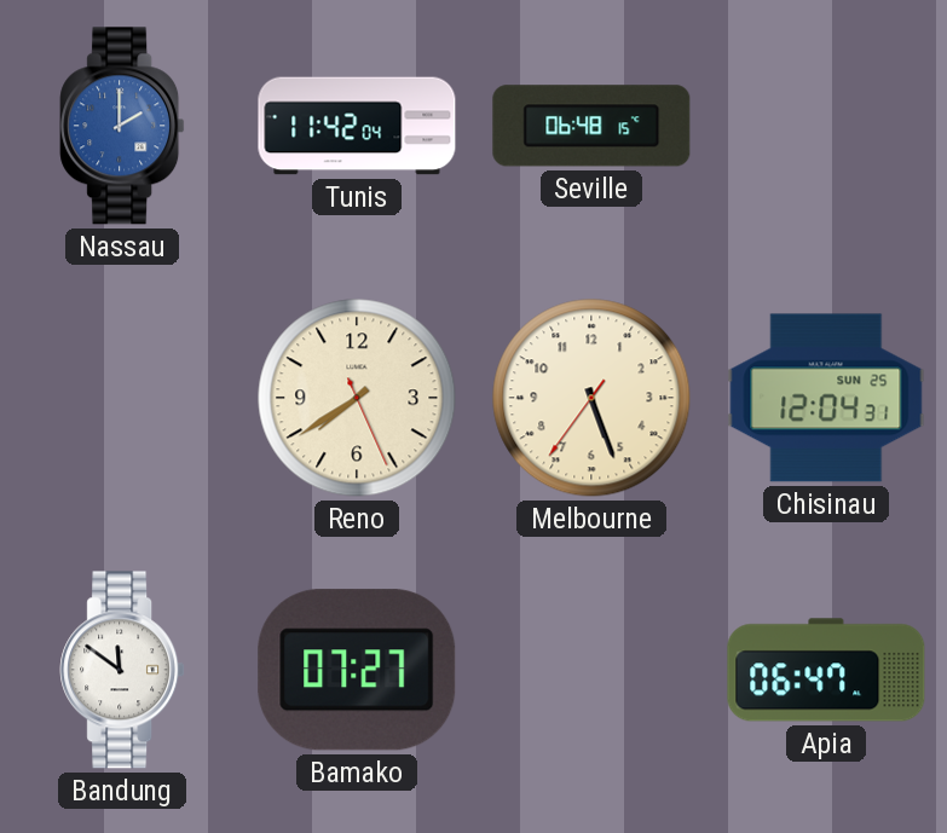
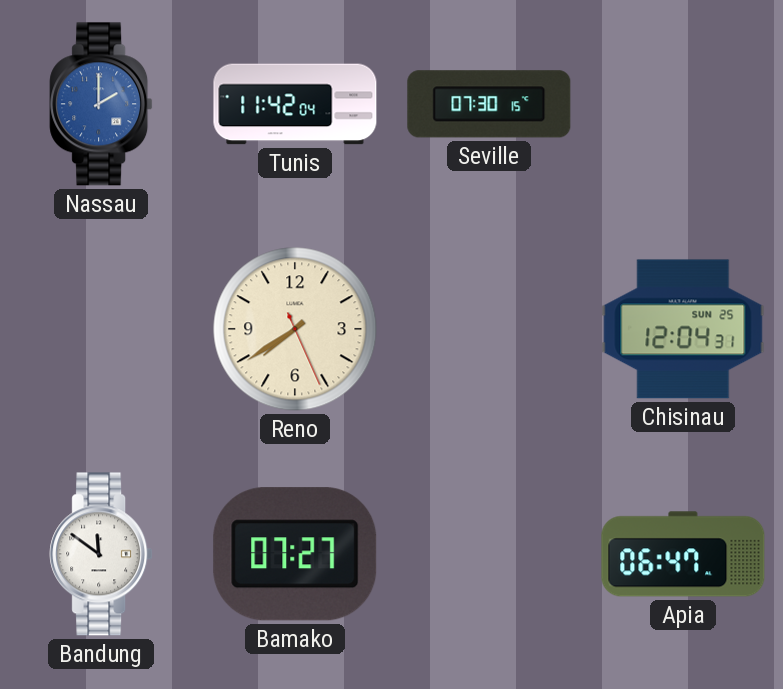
Seville: 06:48 -> 07:30
Melbourne: 5:26 -> none
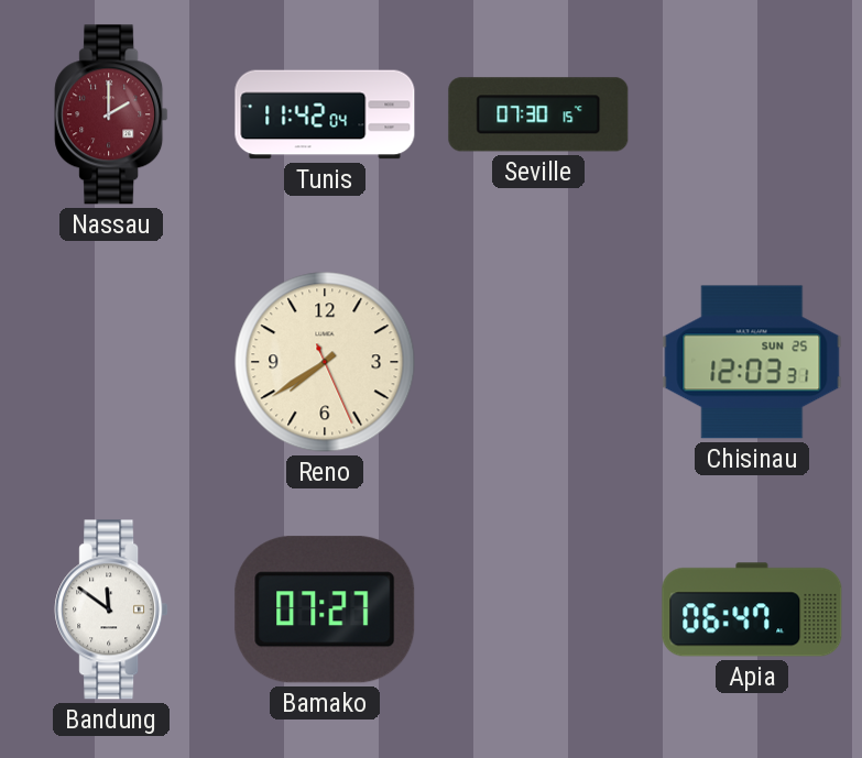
Nassau dial: blue -> burgundy
Chisinau: 12:04 -> 12:03
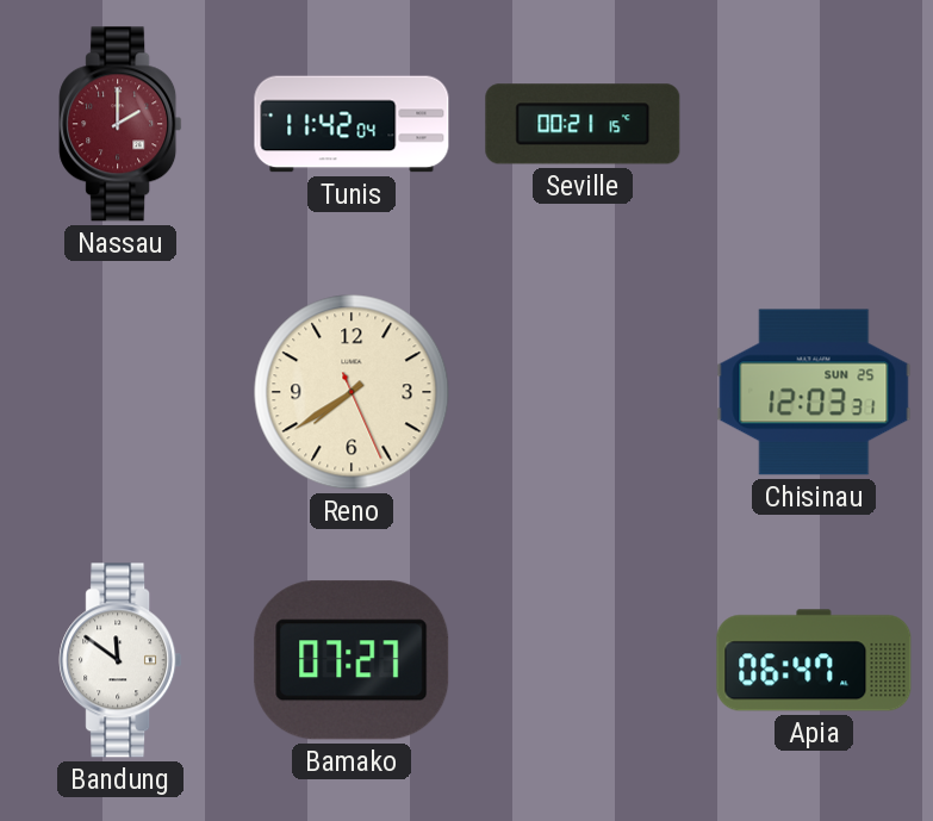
Seville: 07:30 -> 00:21
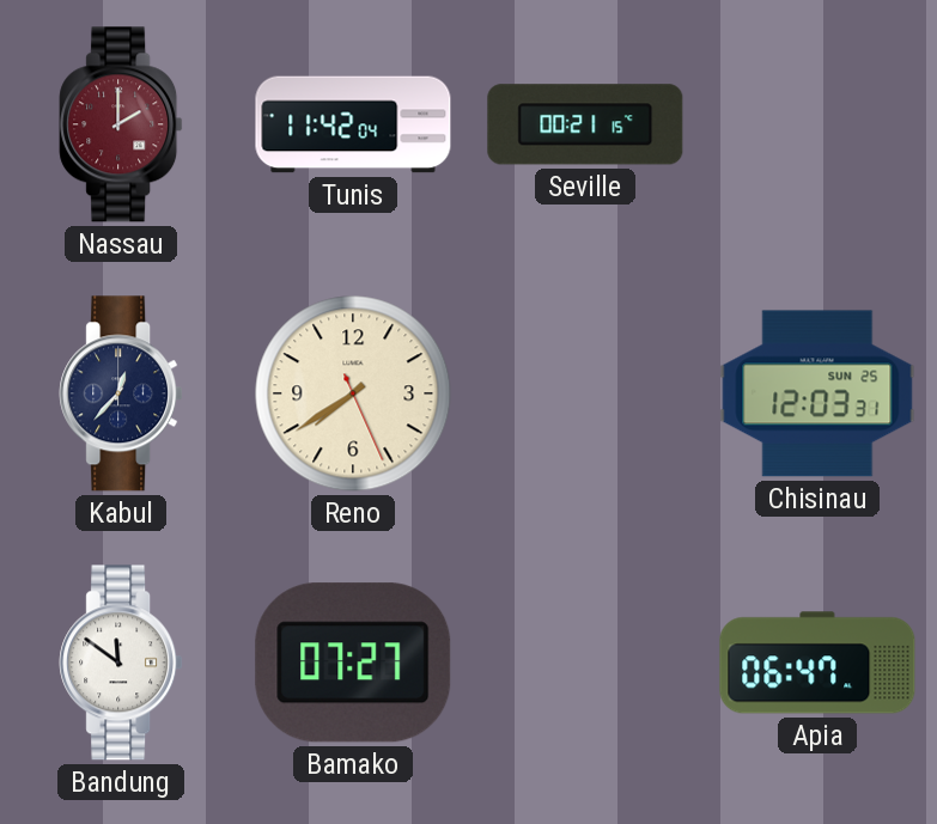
Kabul: none -> 12:37
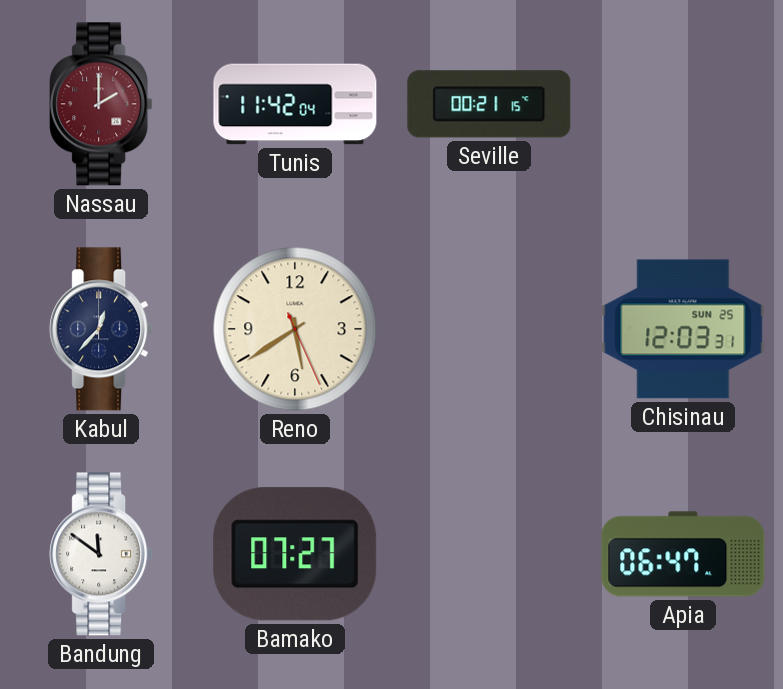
Reno: 7:39 -> 5:39
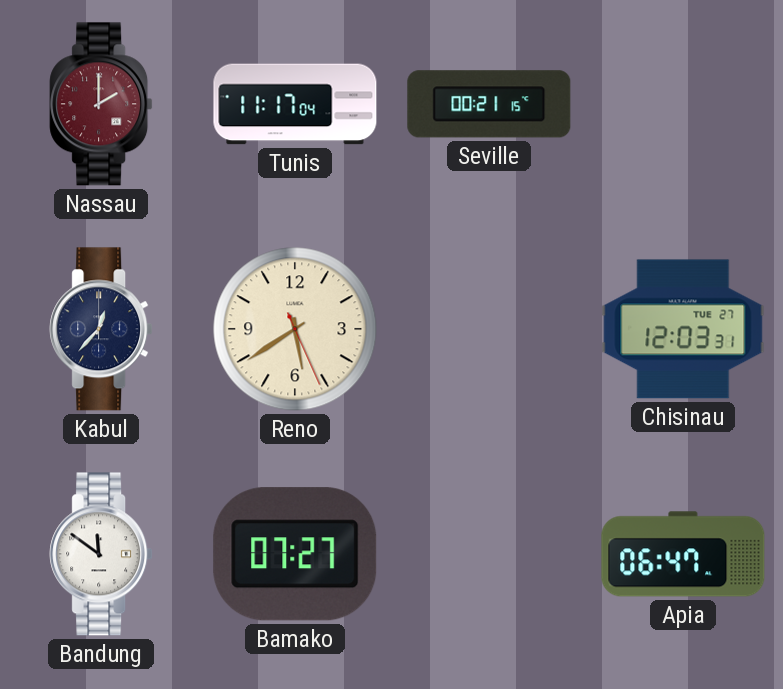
Tunis: 11:42 -> 11:17
Chisinau date: SUN 25 -> TUE 27
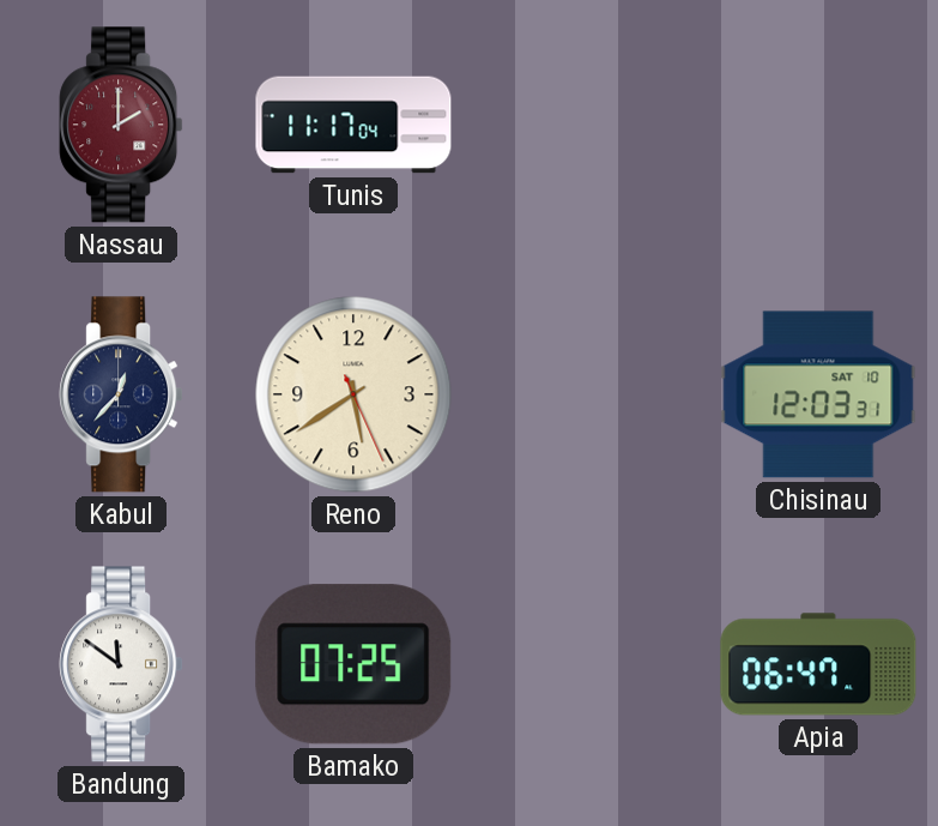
Seville: 00:21 -> none
Chisinau date: TUE 27 -> SAT 10
Bamako: 07:27 -> 07:25
